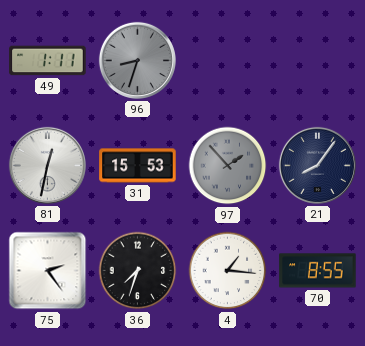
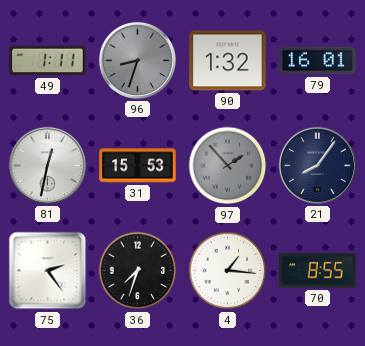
90: none -> 1:32
79: none -> 16:01
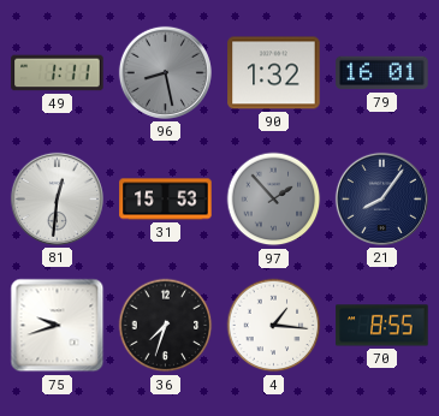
96: 8:33 -> 8:28
81: 12:32 -> 12:31
75: 2:24 -> 9:42
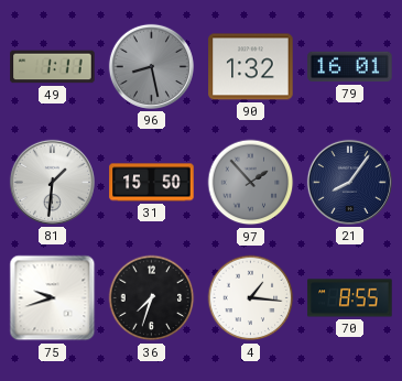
81: 12:31 -> 1:31
31: 15:53 -> 15:50
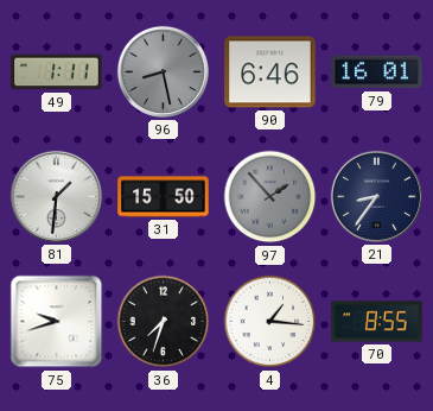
90: 1:32 -> 6:46
21: 8:06 -> 8:36
